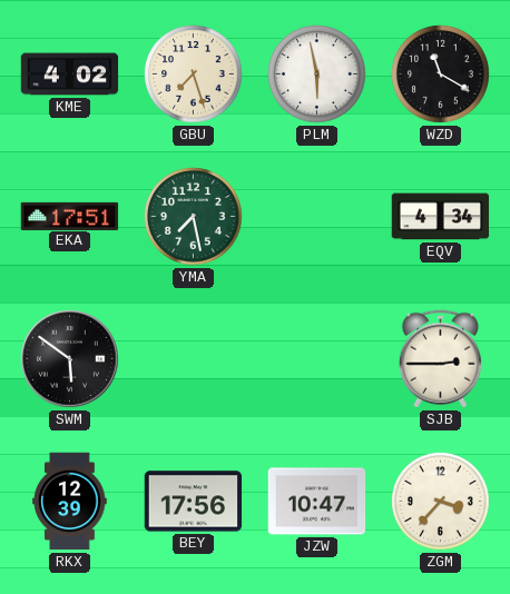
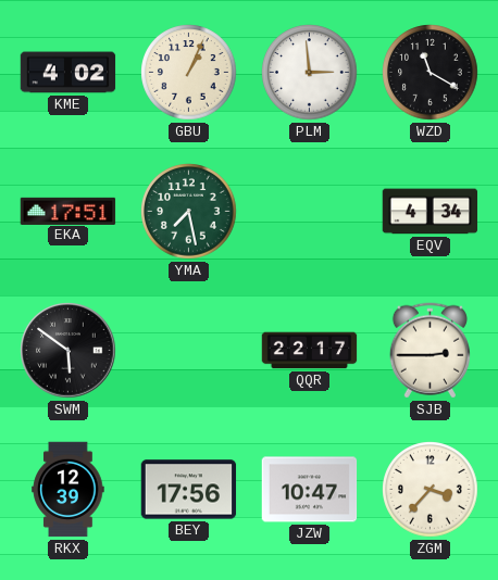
GBU: 7:27 -> 1:04
PLM: 5:58 -> 2:59
QQR: none -> 22:17
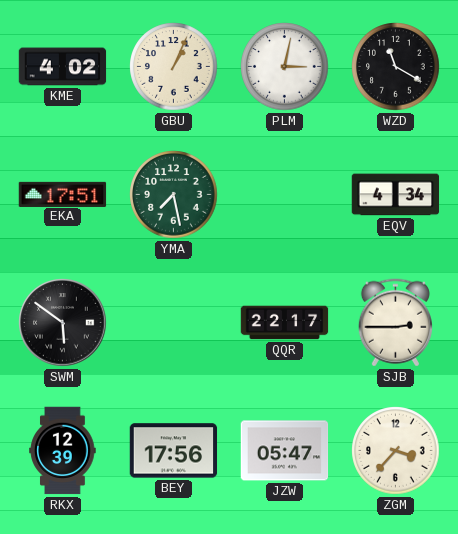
PLM: 2:59 -> 3:02
JZW: 10:47 -> 05:47
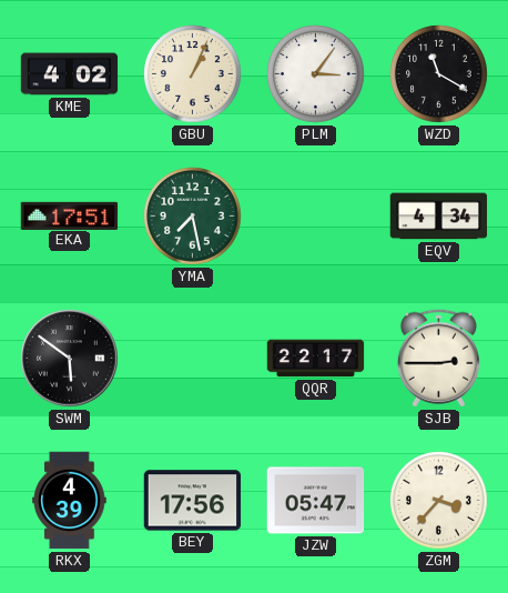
PLM: 3:02 -> 3:06
RKX: 12:39 -> 4:39
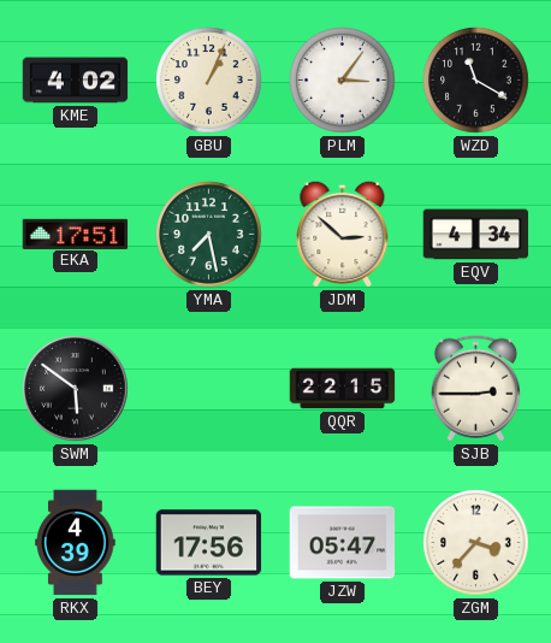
JDM: none -> 2:52
QQR: 22:17 -> 22:15
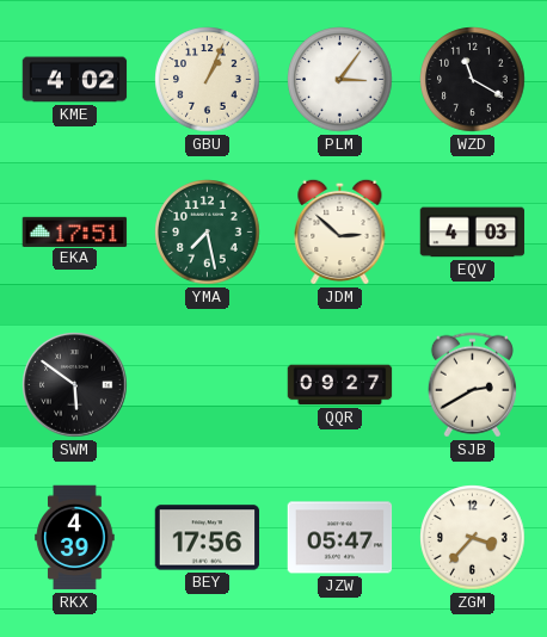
EQV: 4:34 -> 4:03
QQR: 22:15 -> 09:27
SJB: 2:45 -> 2:40
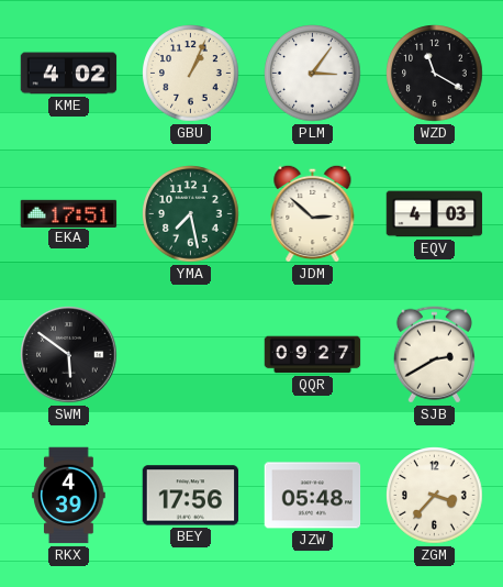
JZW: 05:47 -> 05:48
